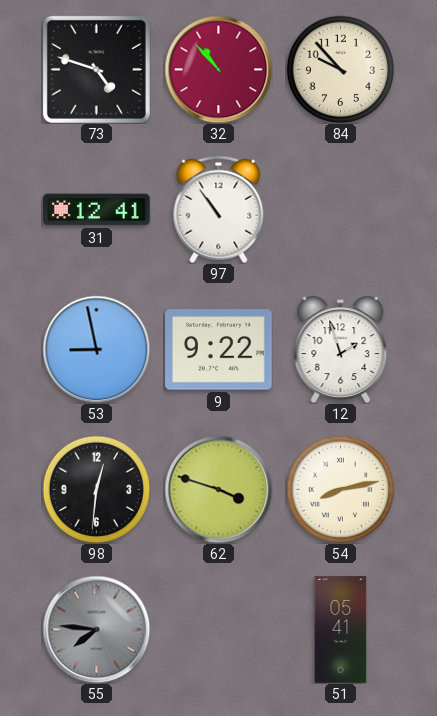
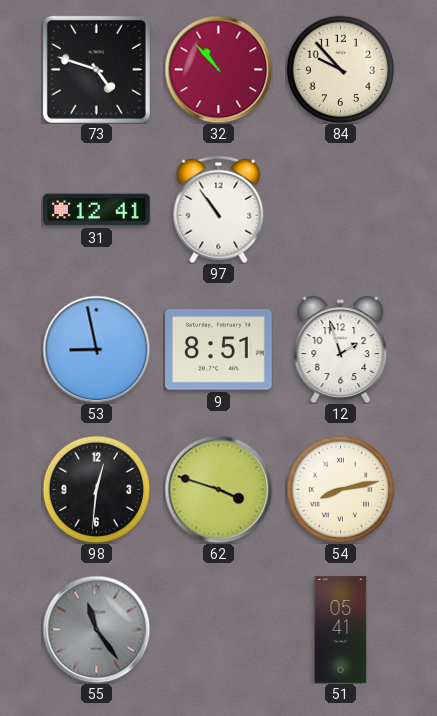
9: 9:22 -> 8:51
55: 7:46 -> 11:24
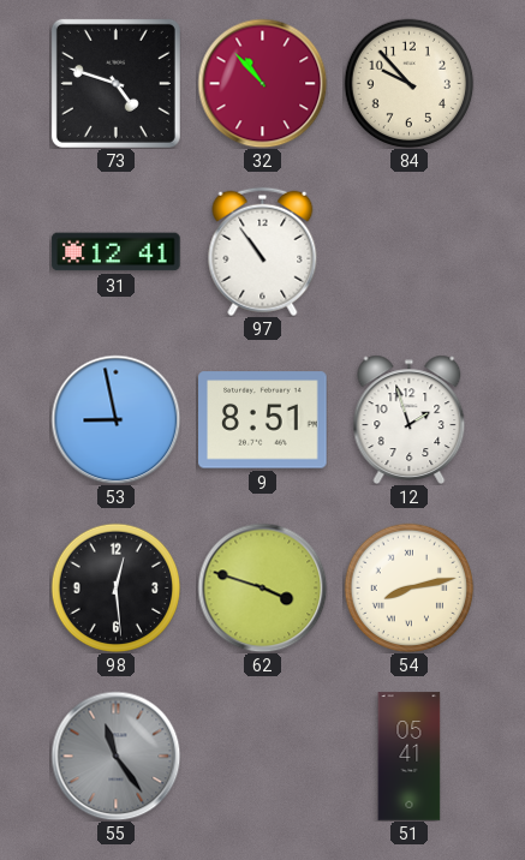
98: 12:31 -> 12:29
